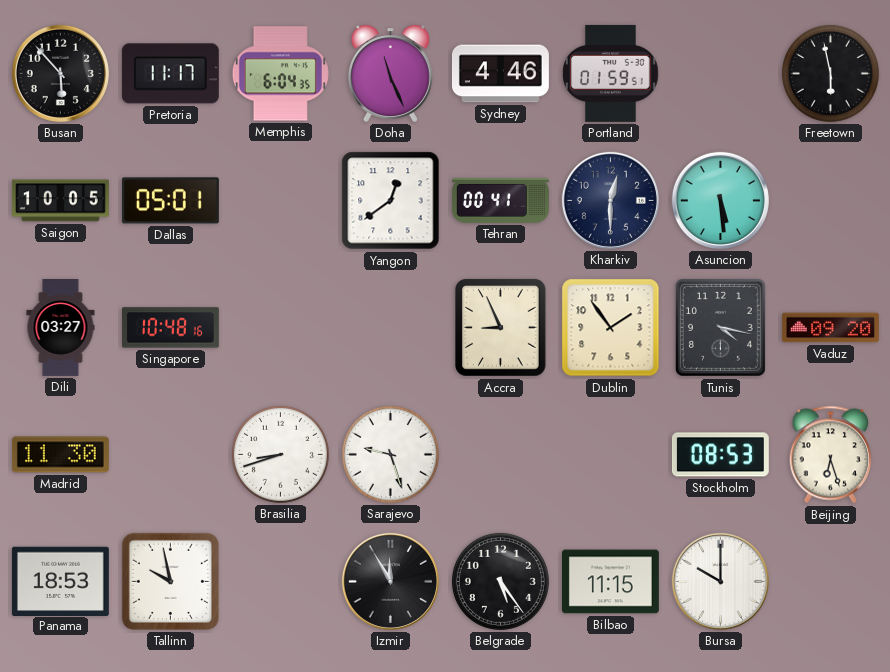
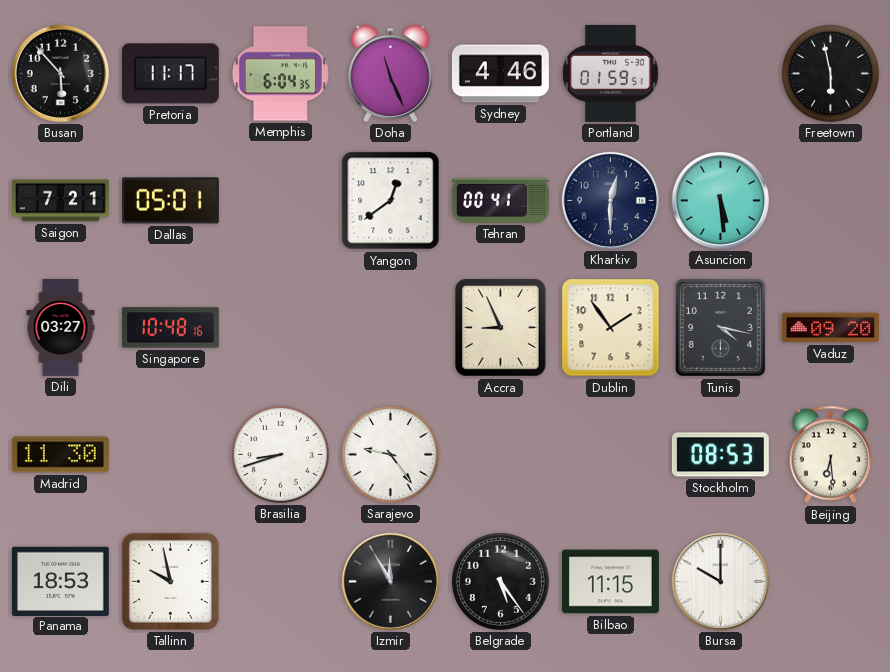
Saigon: 10:05 -> 7:21
Sarajevo: 9:27 -> 9:24
Beijing: 6:27 -> 6:29
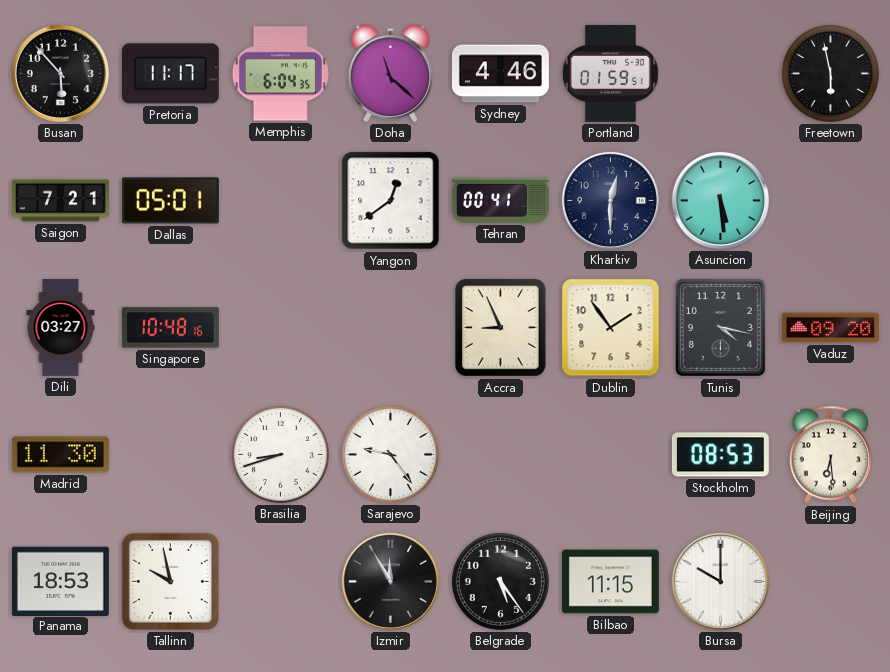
Doha: 11:26 -> 11:22
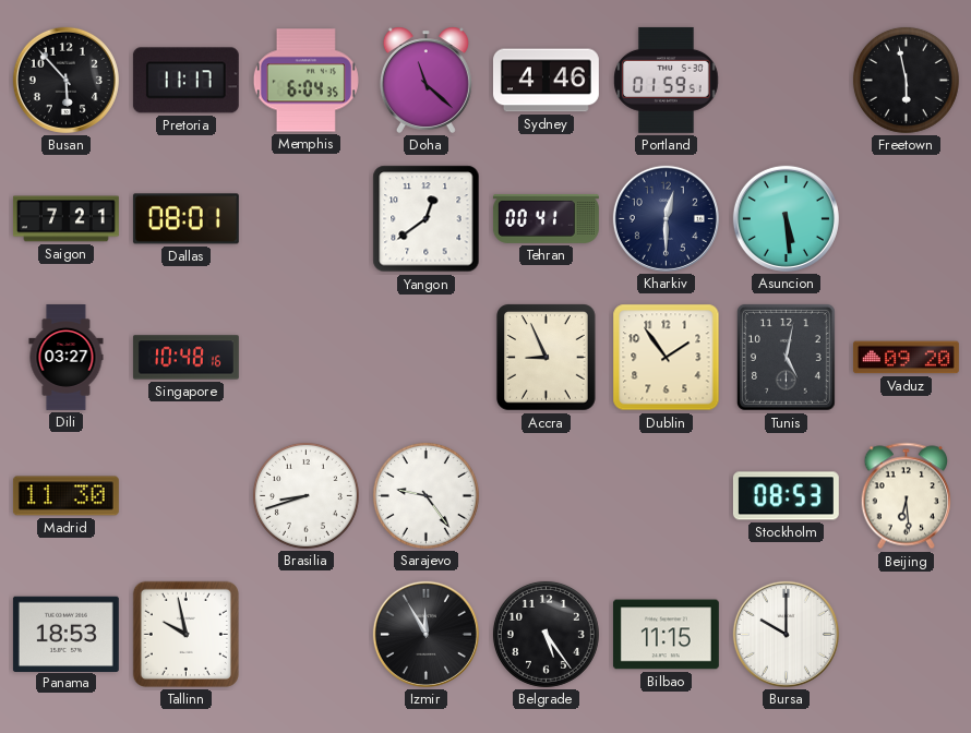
Dallas: 05:01 -> 08:01
Tunis: 4:17 -> 5:02
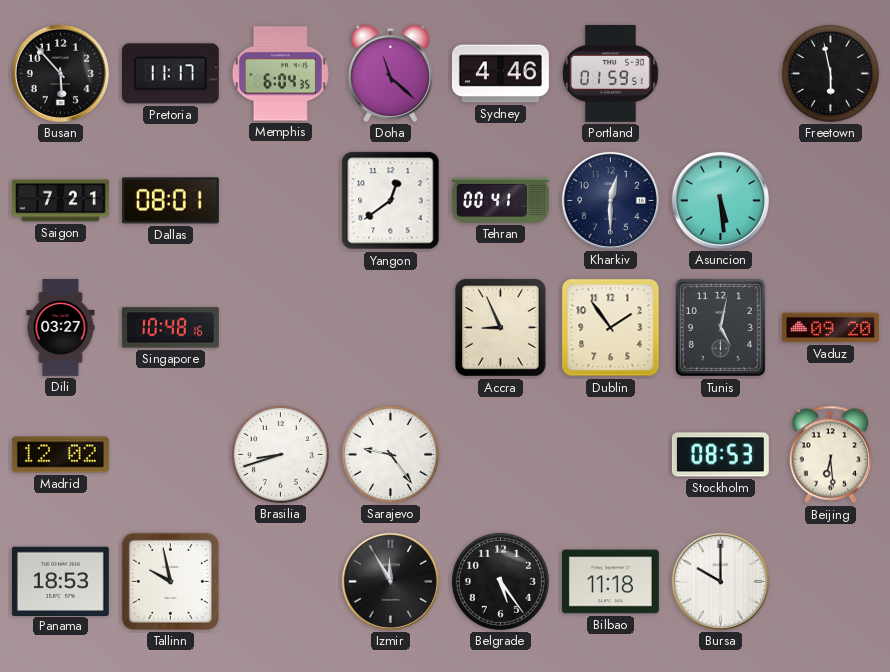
Madrid: 11:30 -> 12:02
Bilbao: 11:15 -> 11:18
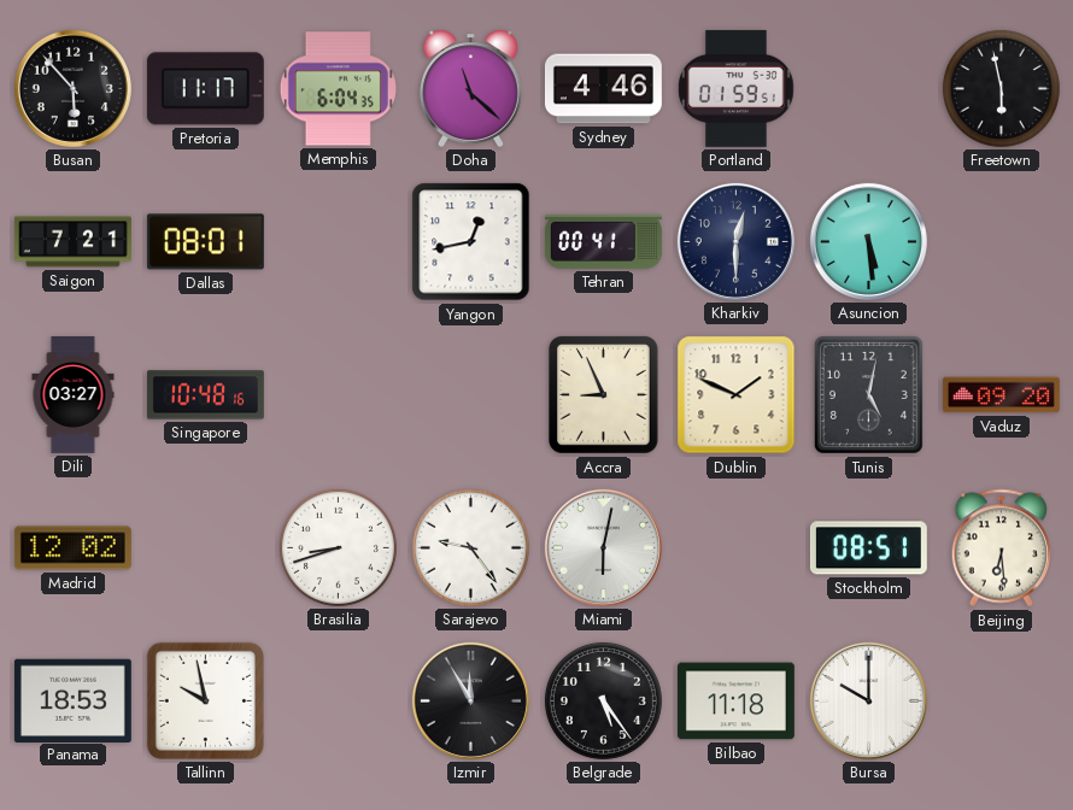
Yangon: 12:39 -> 12:43
Dublin: 1:54 -> 1:49
Miami: none -> 6:02
Stockholm: 08:53 -> 08:51
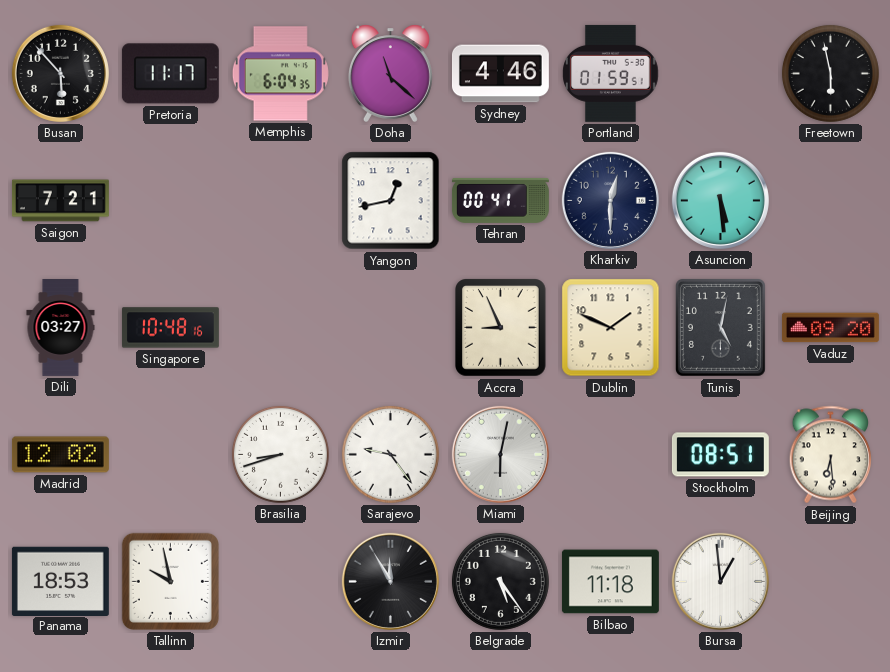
Dallas: 08:01 -> none
Bursa: 10:00 -> 12:59
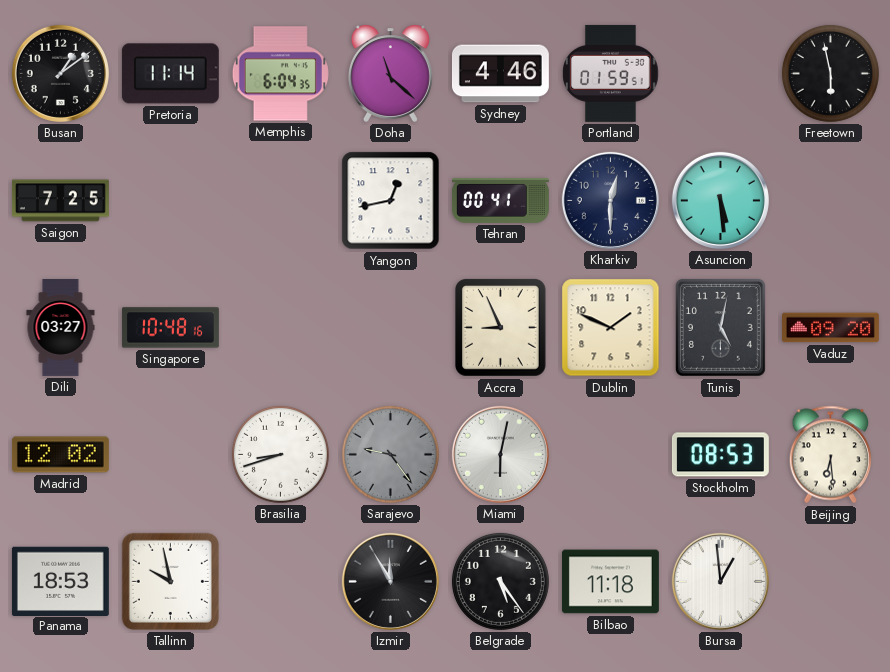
Busan: 5:53 -> 1:09
Pretoria: 11:17 -> 11:14
Saigon: 7:21 -> 7:25
Sarajevo dial: white -> grey
Stockholm: 08:51 -> 08:53
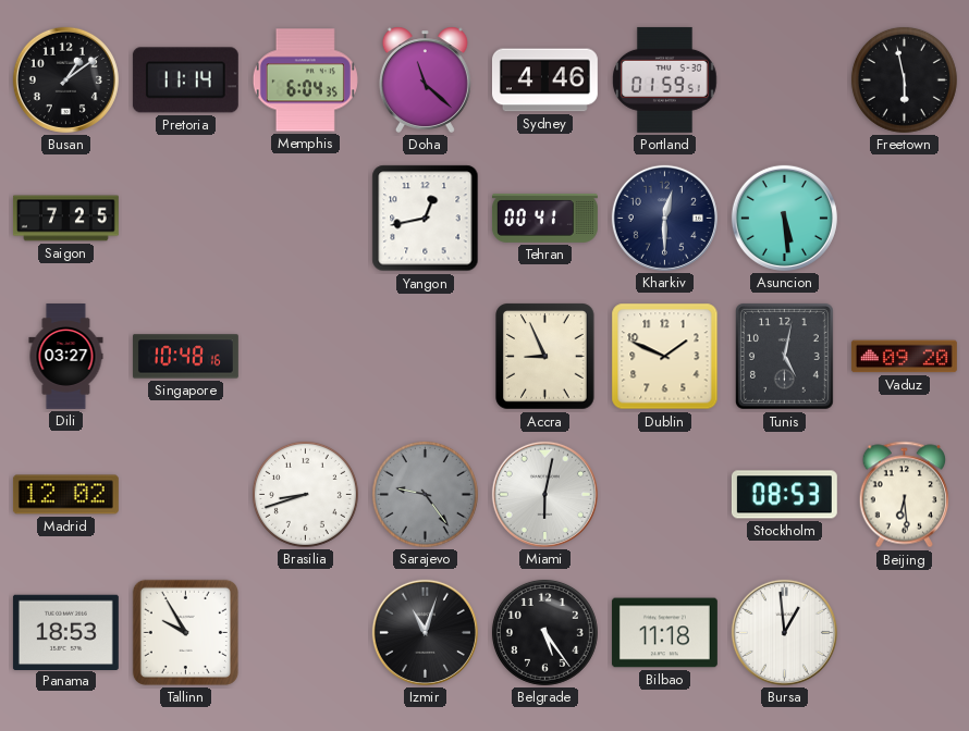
Tallinn: 9:58 -> 9:55
Izmir: 11:55 -> 11:03
